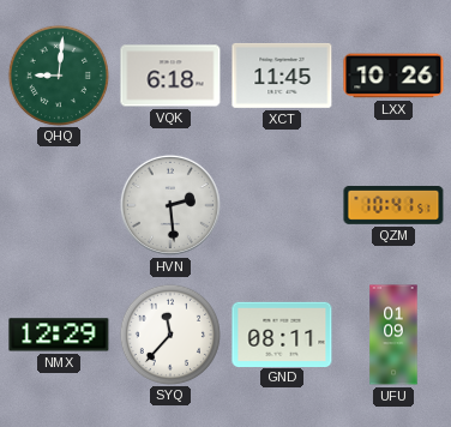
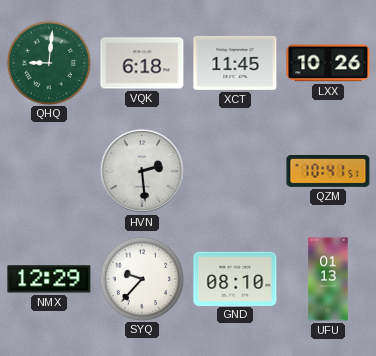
SYQ: 11:37 -> 9:37
GND: 08:11 -> 08:10
UFU: 01:09 -> 01:13
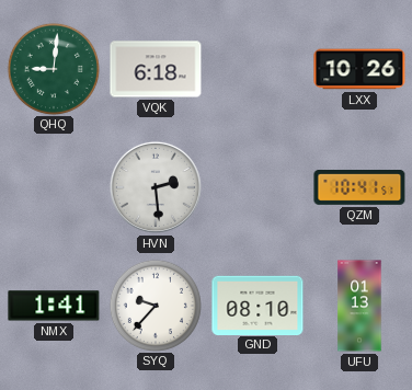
XCT: 11:45 -> none
NMX: 12:29 -> 1:41
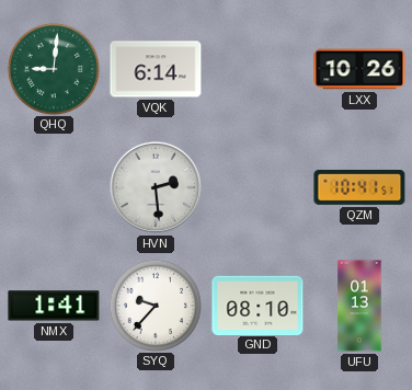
VQK: 6:18 -> 6:14
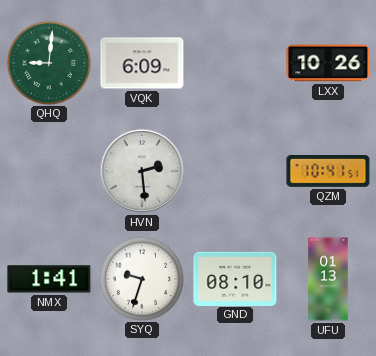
VQK: 6:14 -> 6:09
SYQ: 9:37 -> 9:33
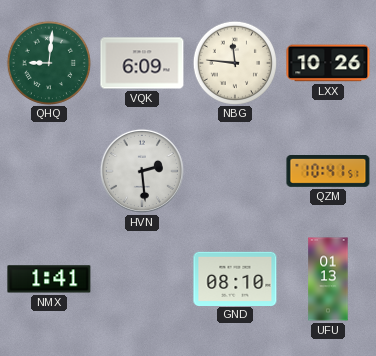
NBG: none -> 11:46
SYQ: 9:33 -> none
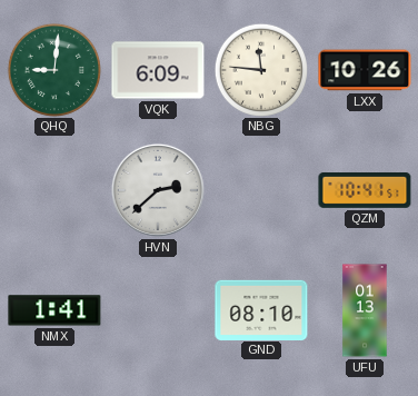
HVN: 2:29 -> 2:38
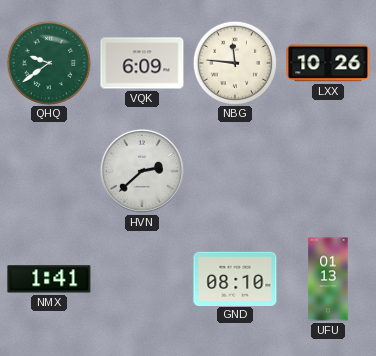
QHQ: 9:01 -> 9:39
QZM: 10:41 -> none
